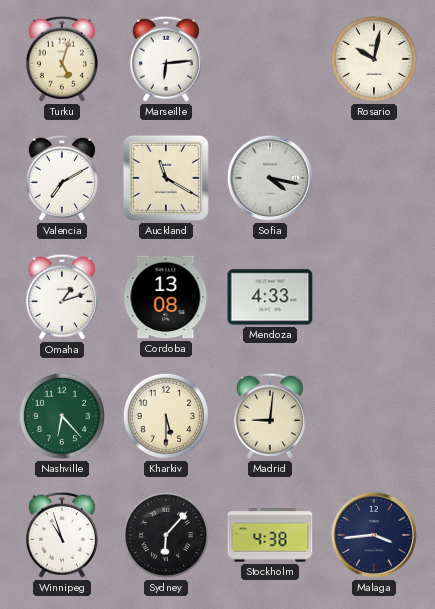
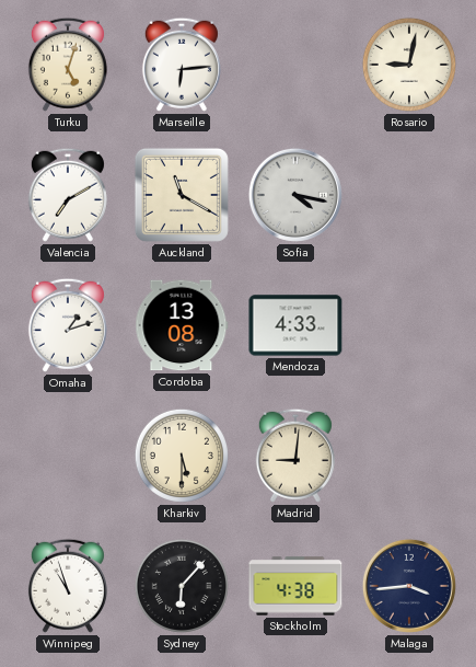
Rosario: 10:02 -> 9:02
Nashville: 6:23 -> none
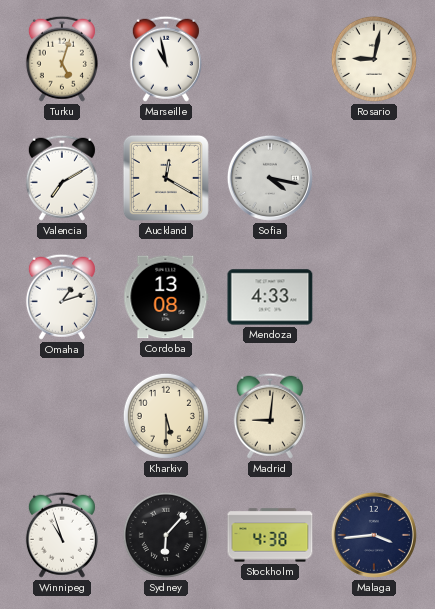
Marseille: 6:14 -> 10:58
Auckland: 11:20 -> 12:20
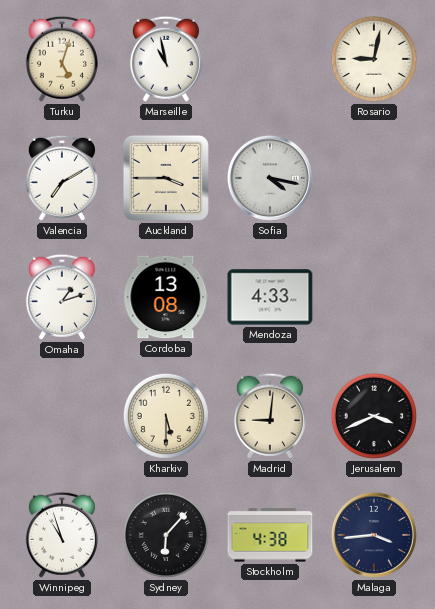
Auckland: 12:20 -> 3:45
Jerusalem: none -> 3:41
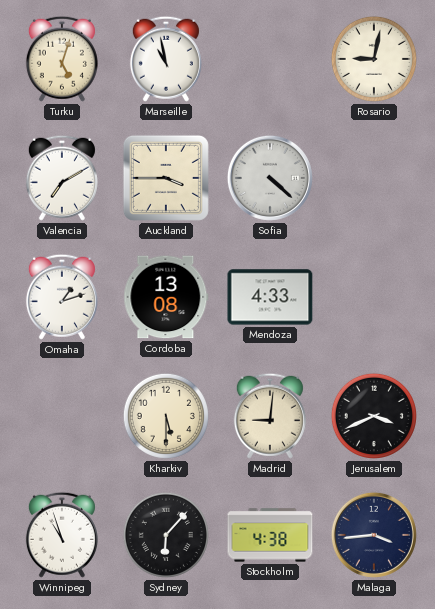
Sofia: 4:17 -> 4:22
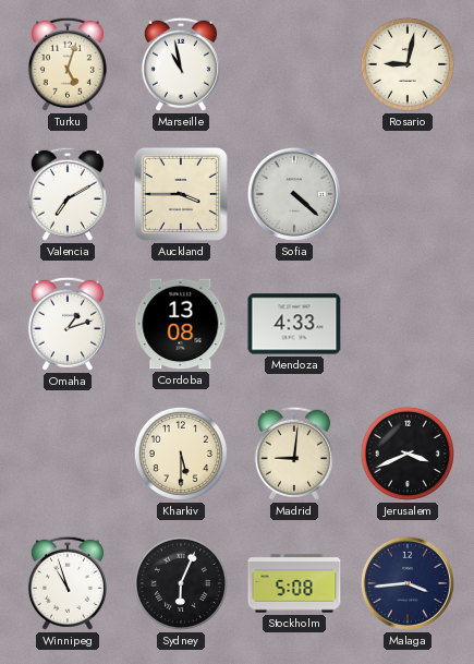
Sydney: 6:07 -> 6:04
Stockholm: 4:38 -> 5:08
